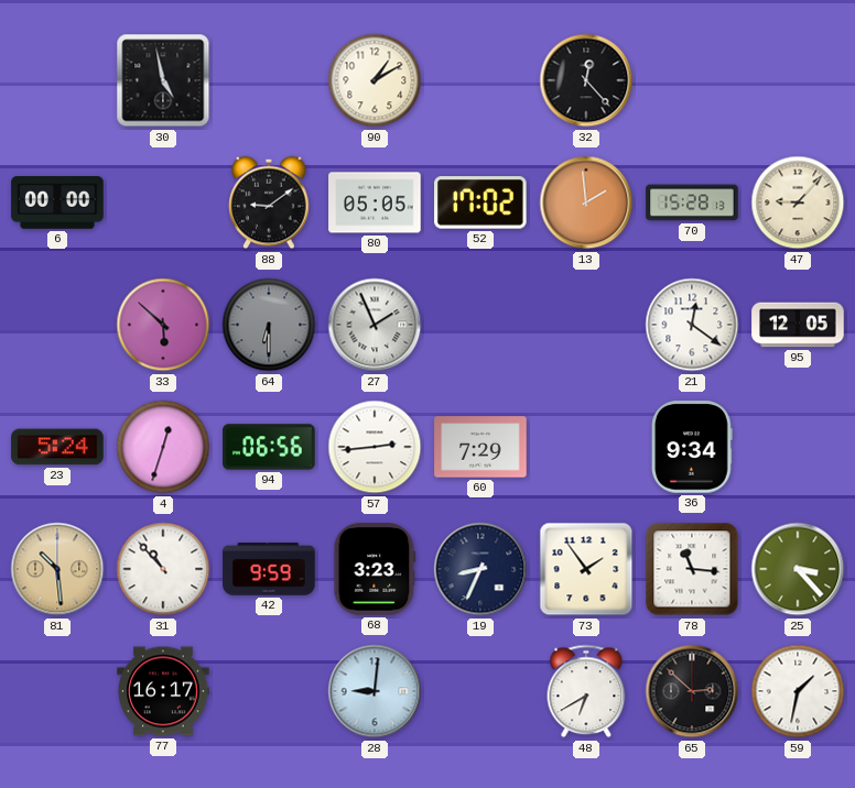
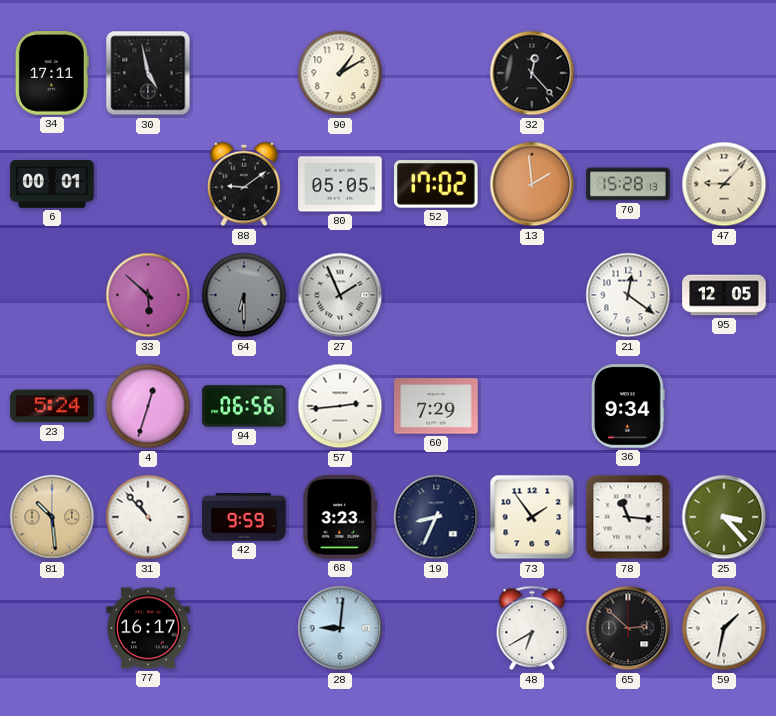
34: none -> 17:11
6: 00:00 -> 00:01
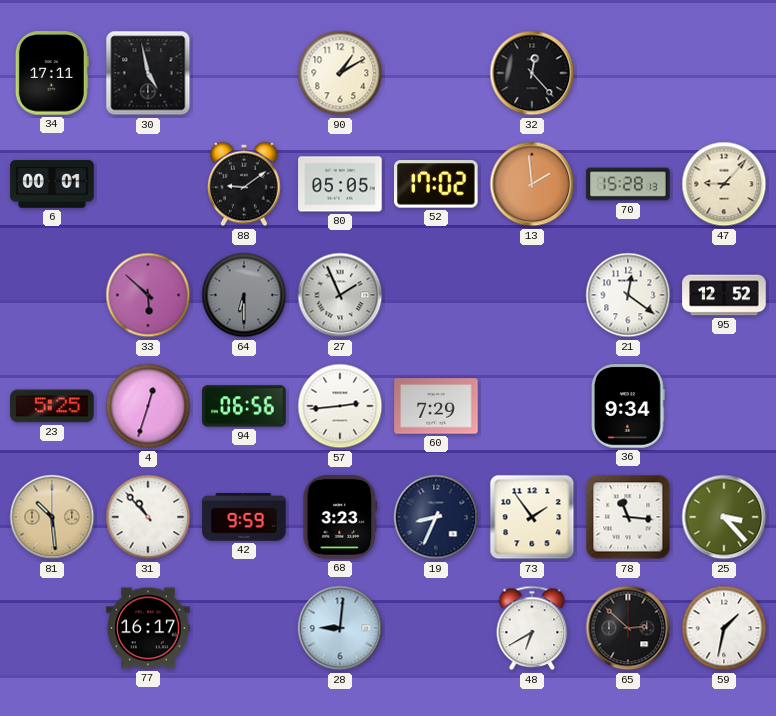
95: 12:05 -> 12:52
23: 5:24 -> 5:25
